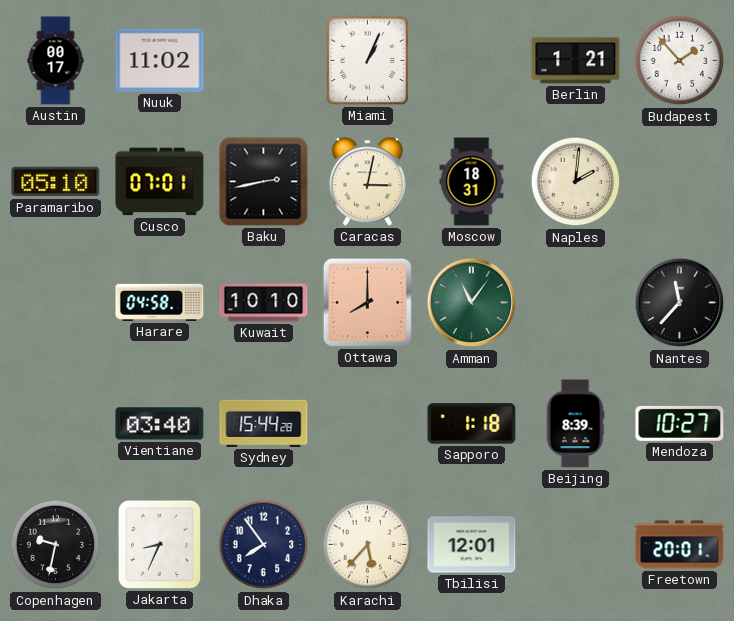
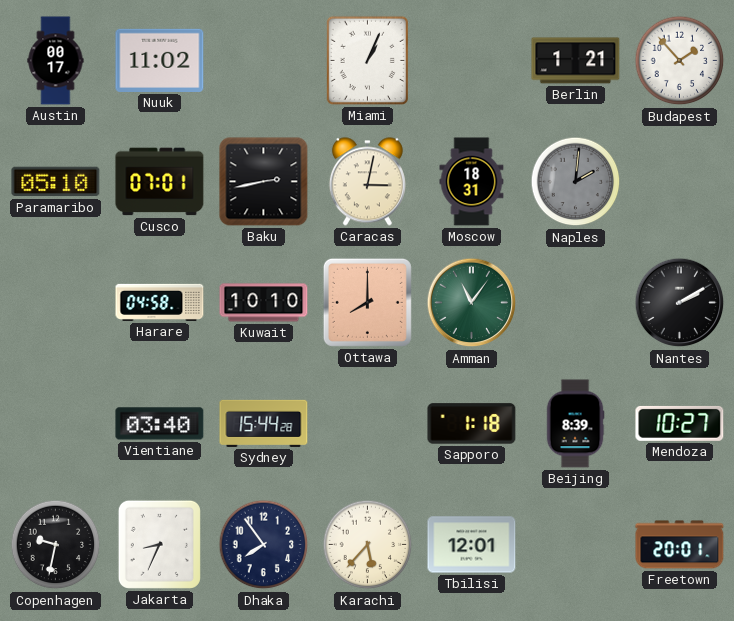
Naples dial: cream -> grey
Nantes: 11:37 -> 2:10
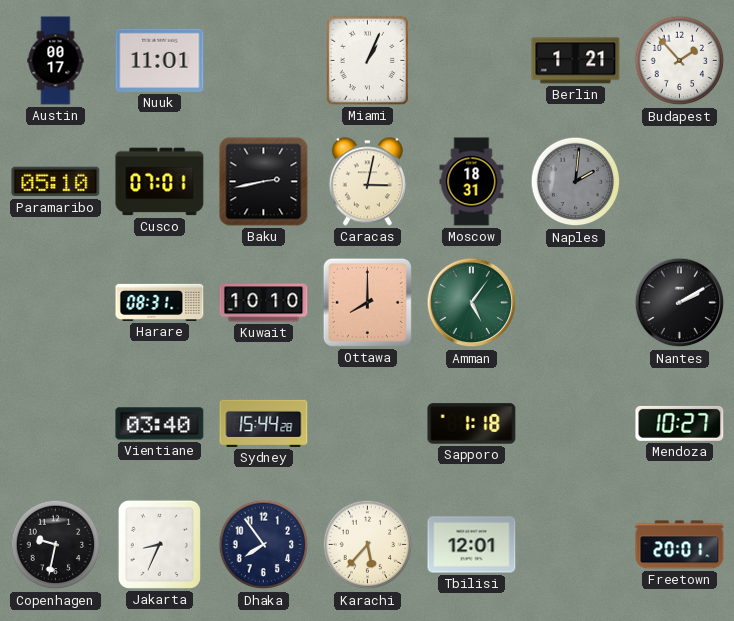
Nuuk: 11:02 -> 11:01
Harare: 04:58 -> 08:31
Amman: 11:06 -> 5:06
Beijing: 8:39 -> none
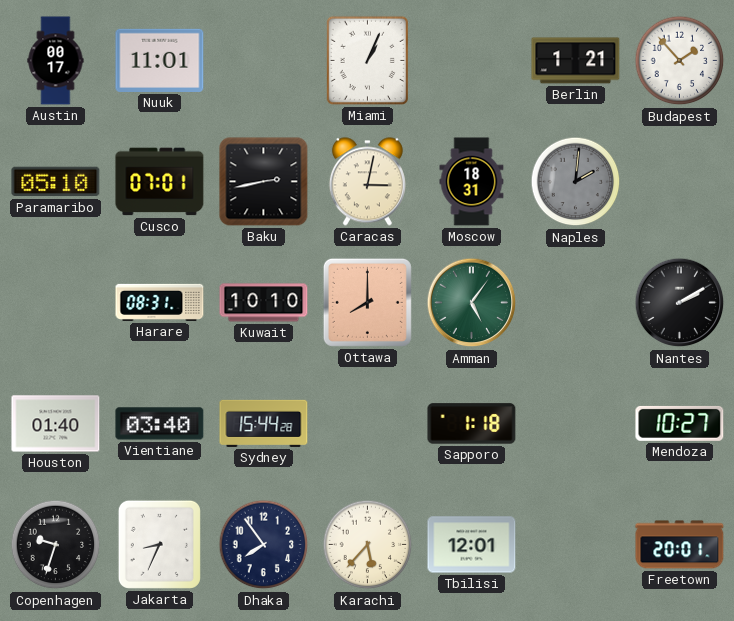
Houston: none -> 01:40
Copenhagen: 9:32 -> 9:33
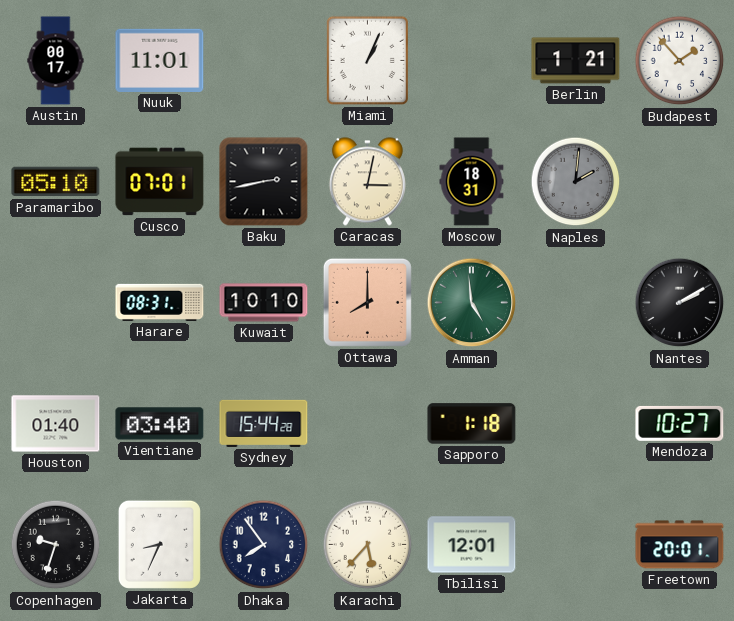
Amman: 5:06 -> 4:59
